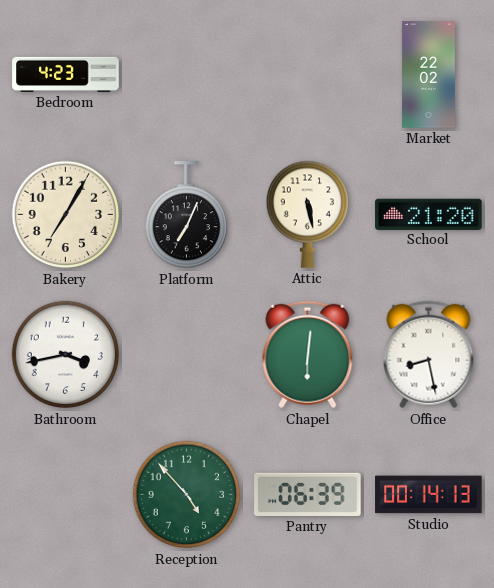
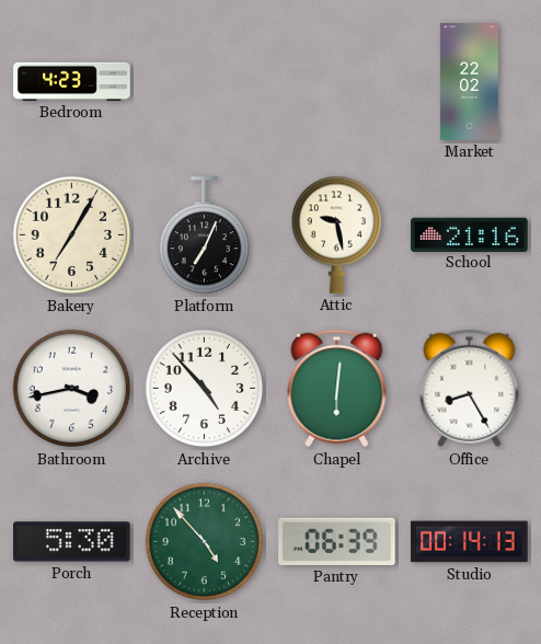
Attic: 5:28 -> 9:28
School: 21:20 -> 21:16
Archive: none -> 4:53
Office: 8:28 -> 8:25
Porch: none -> 5:30
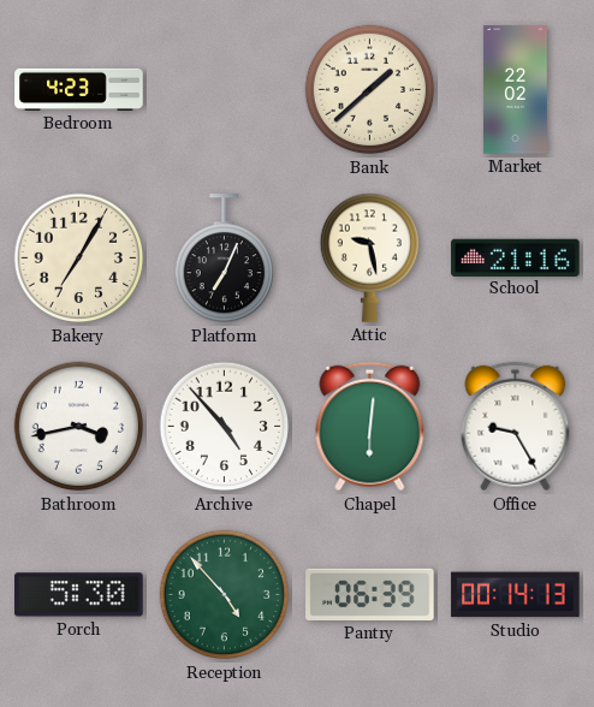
Bank: none -> 1:38
Office: 8:25 -> 9:25
